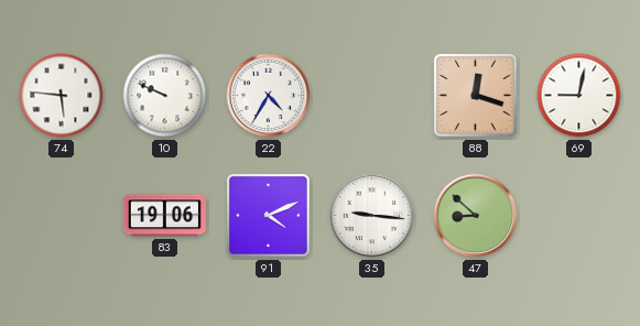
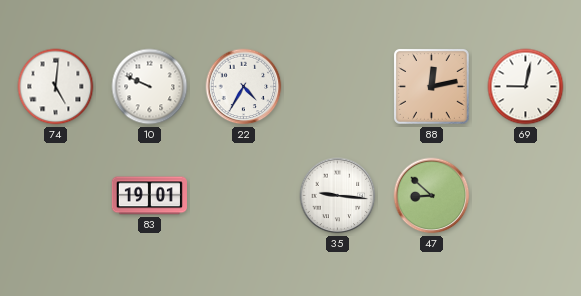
74: 5:46 -> 5:01
88: 12:18 -> 12:13
83: 19:06 -> 19:01
91: 4:11 -> none
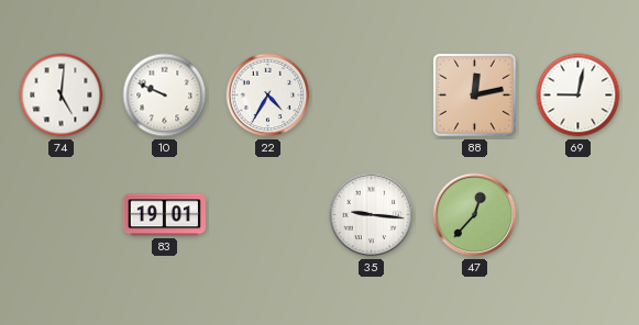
47: 8:52 -> 12:37
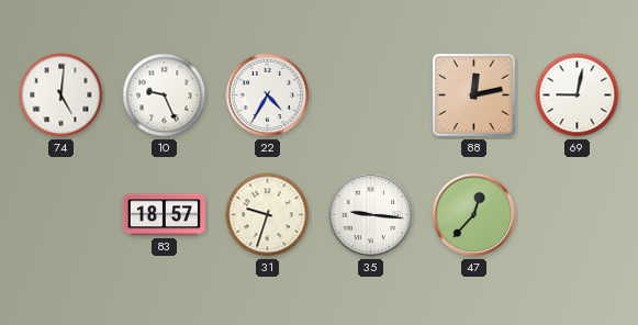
10: 9:49 -> 9:26
83: 19:01 -> 18:57
31: none -> 9:33
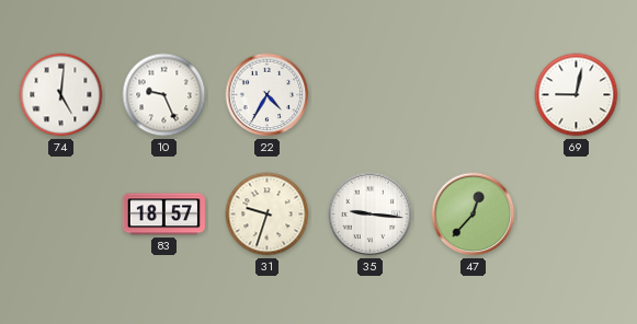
88: 12:13 -> none
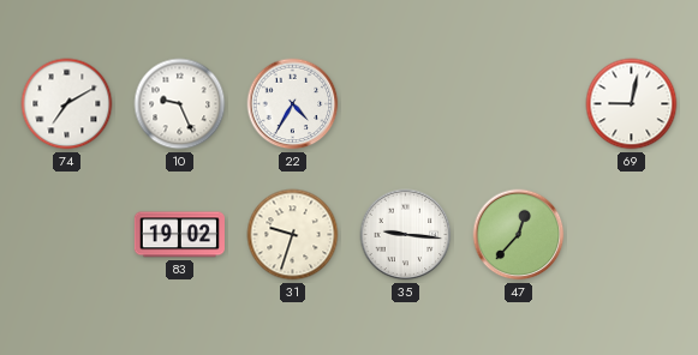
74: 5:01 -> 7:10
83: 18:57 -> 19:02
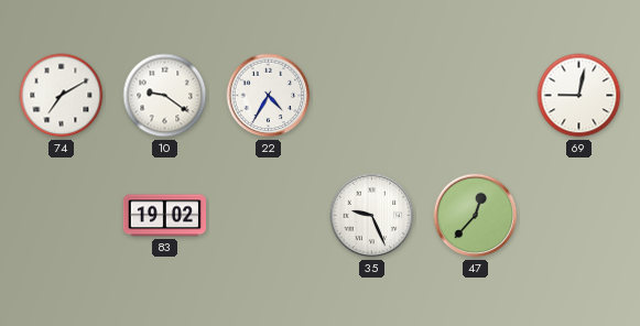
10: 9:26 -> 9:21
31: 9:33 -> none
35: 9:16 -> 9:26
